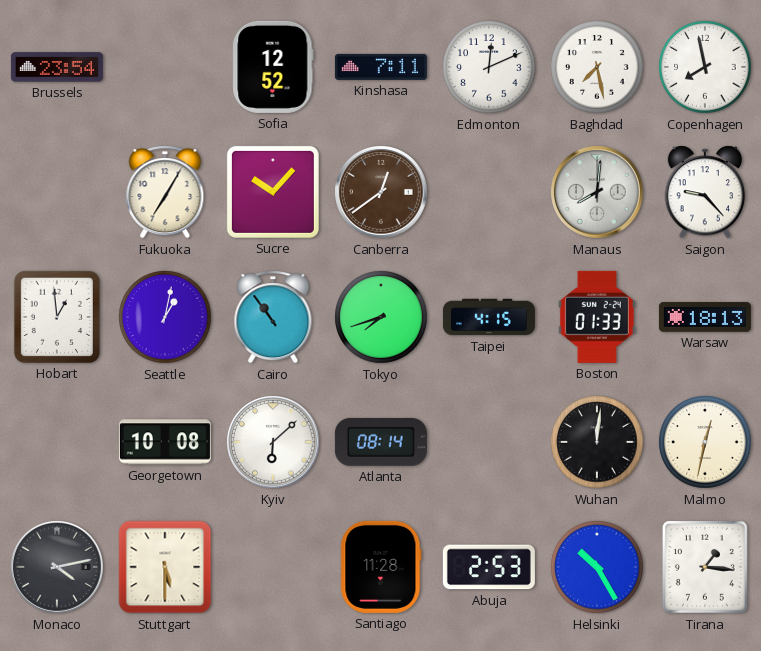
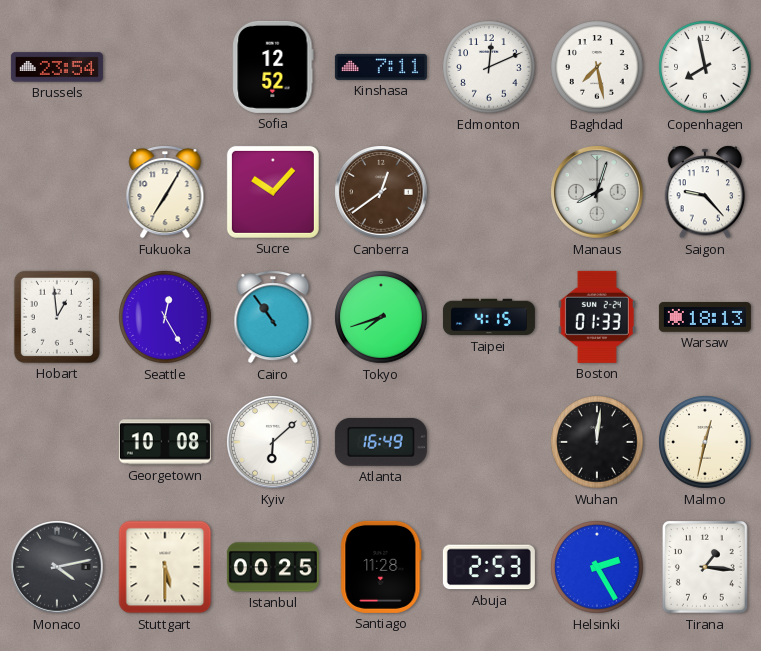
Manaus: 8:01 -> 8:03
Seattle: 1:02 -> 12:25
Atlanta: 08:14 -> 16:49
Istanbul: none -> 00:25
Helsinki: 10:25 -> 2:25
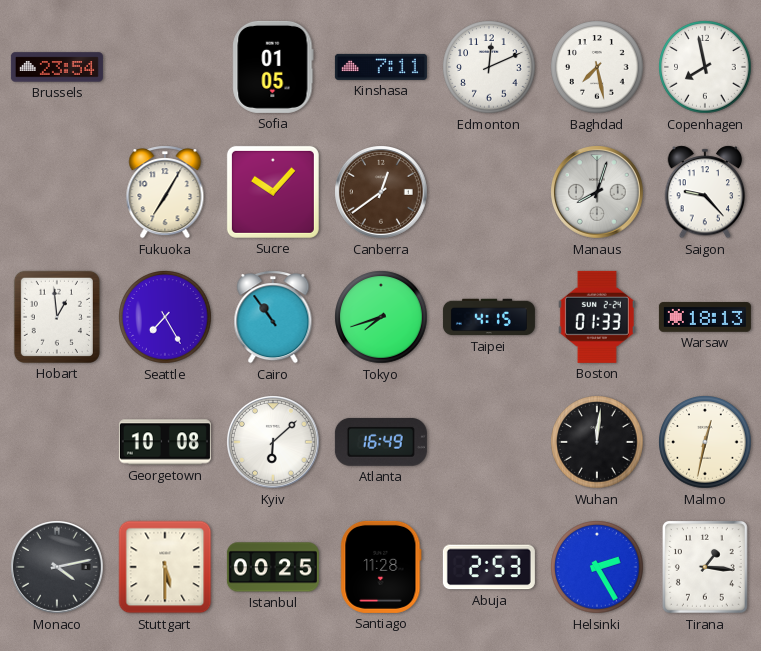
Sofia: 12:52 -> 01:05
Seattle: 12:25 -> 7:25
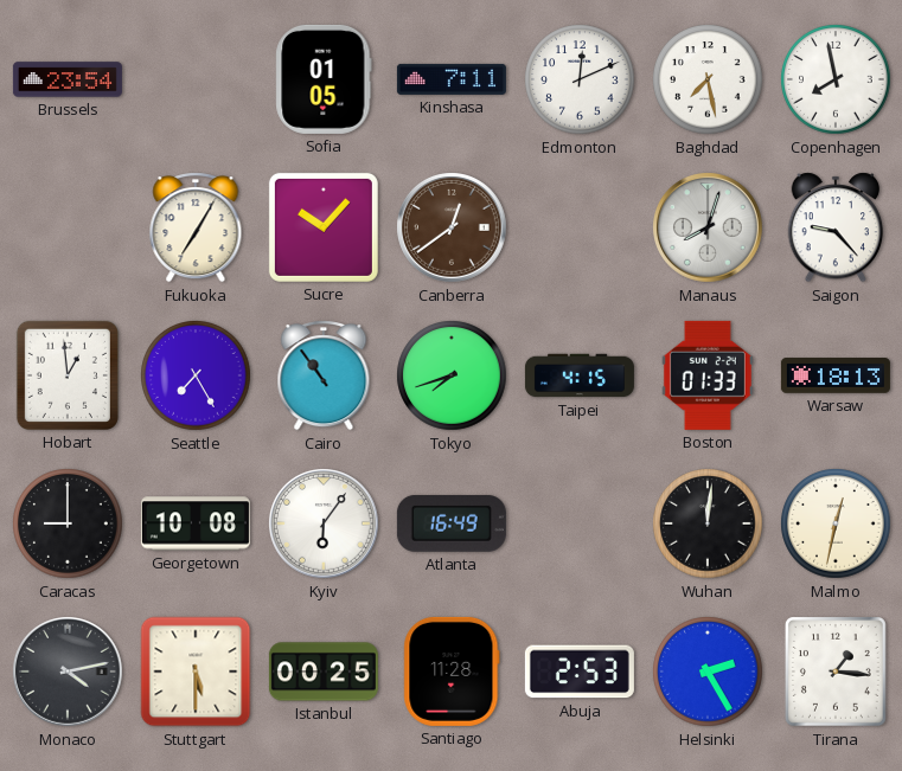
Caracas: none -> 9:00
Kyiv: 6:08 -> 6:06
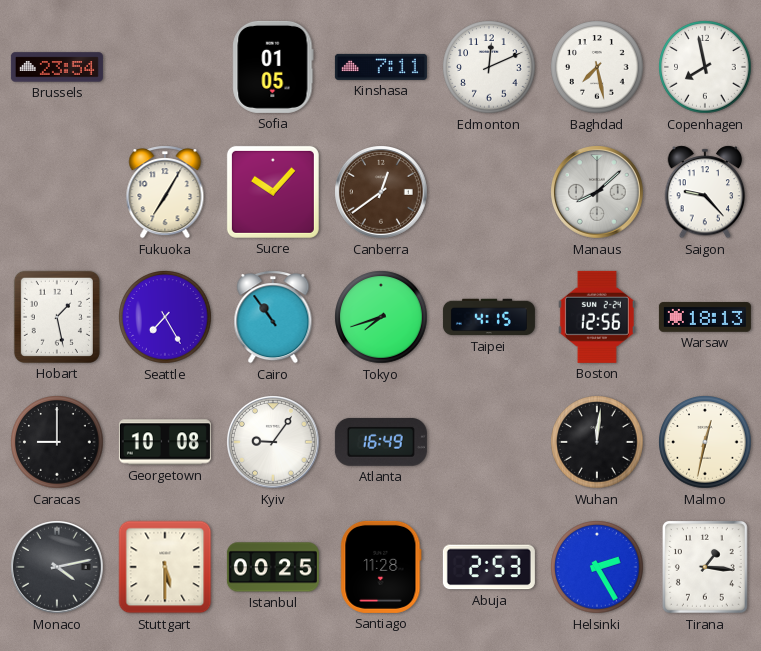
Manaus: 8:03 -> 8:08
Hobart: 12:59 -> 1:28
Boston: 01:33 -> 12:56
Kyiv: 6:06 -> 9:06
